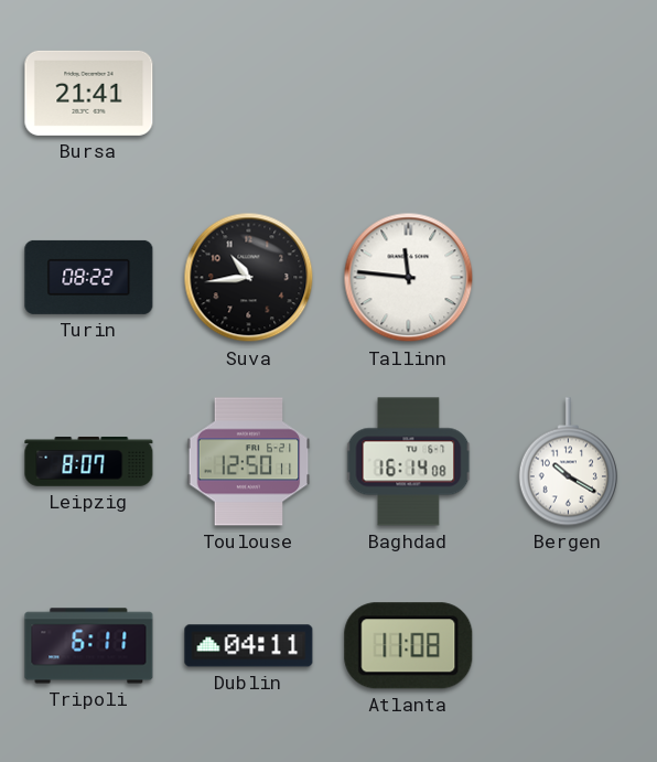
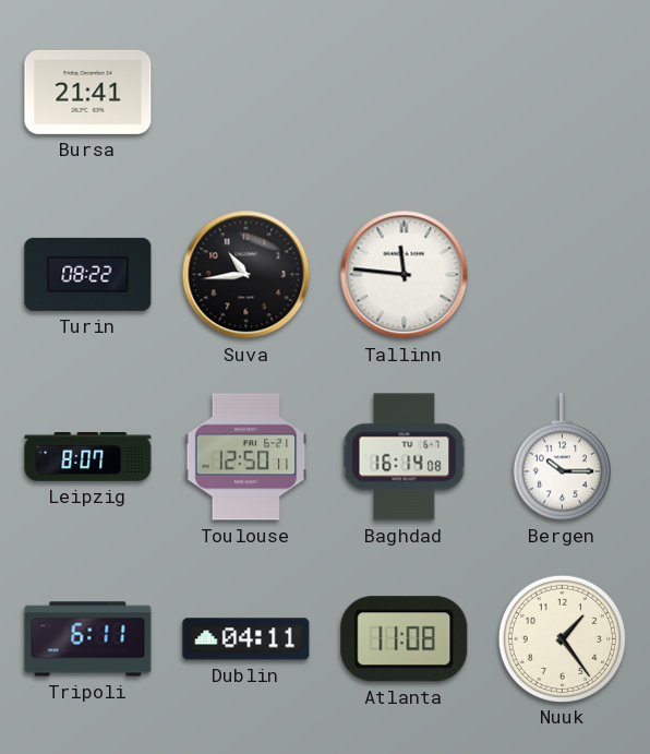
Bergen: 10:20 -> 10:15
Nuuk: none -> 1:24
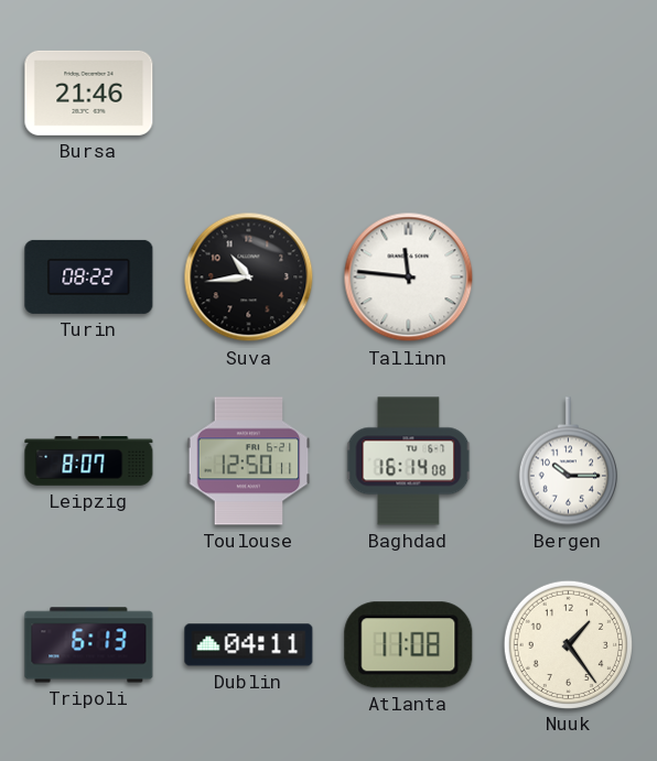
Bursa: 21:41 -> 21:46
Tripoli: 6:11 -> 6:13
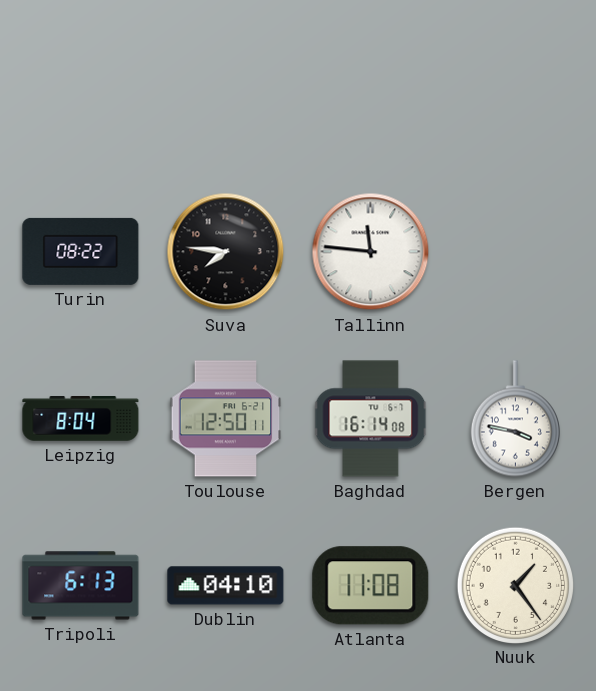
Bursa: 21:46 -> none
Suva: 10:44 -> 7:46
Leipzig: 8:07 -> 8:04
Bergen: 10:15 -> 3:47
Dublin: 04:11 -> 04:10
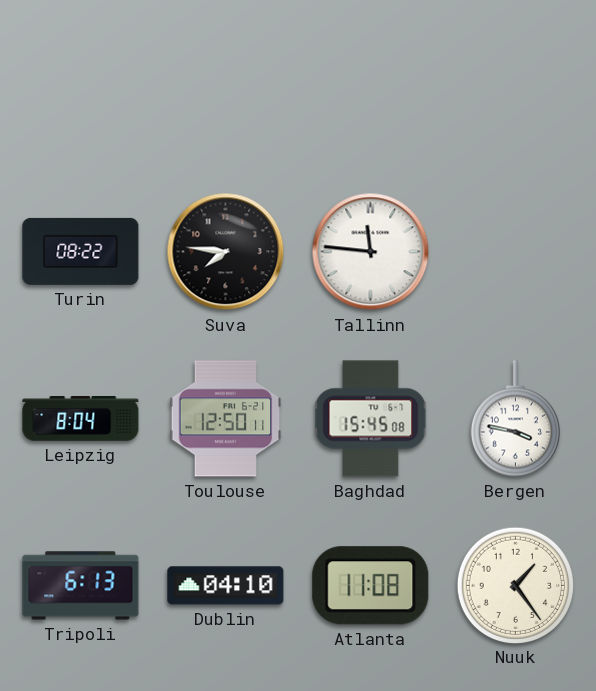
Baghdad: 16:14 -> 15:45
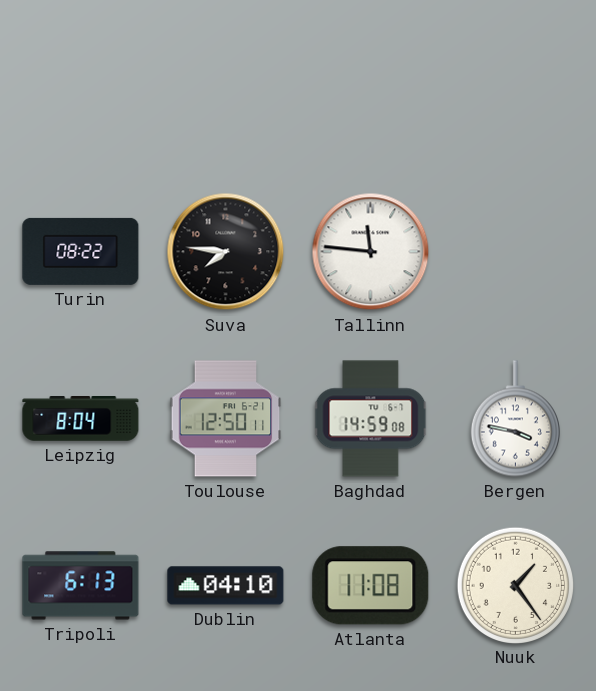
Baghdad: 15:45 -> 14:59
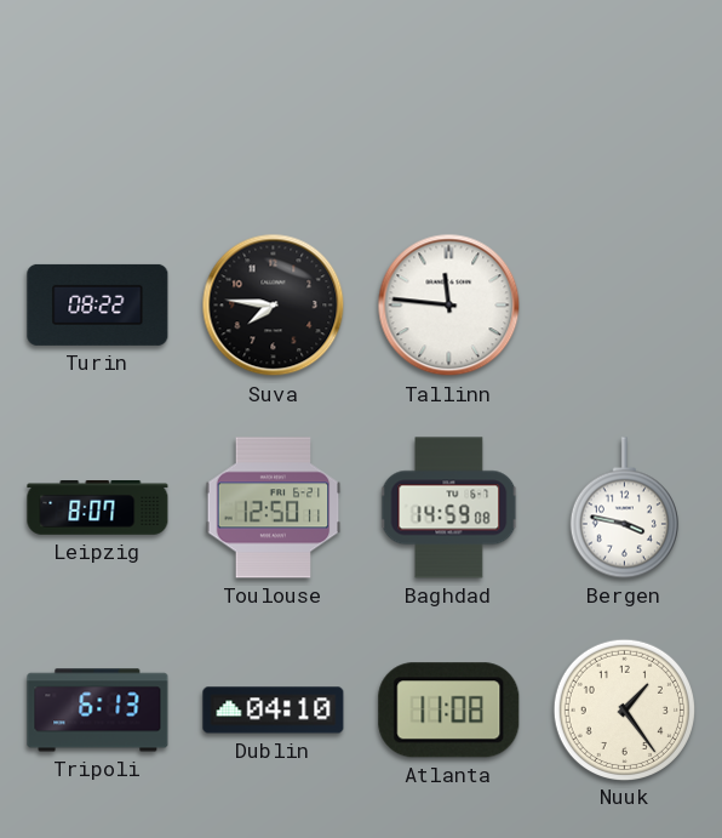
Leipzig: 8:04 -> 8:07
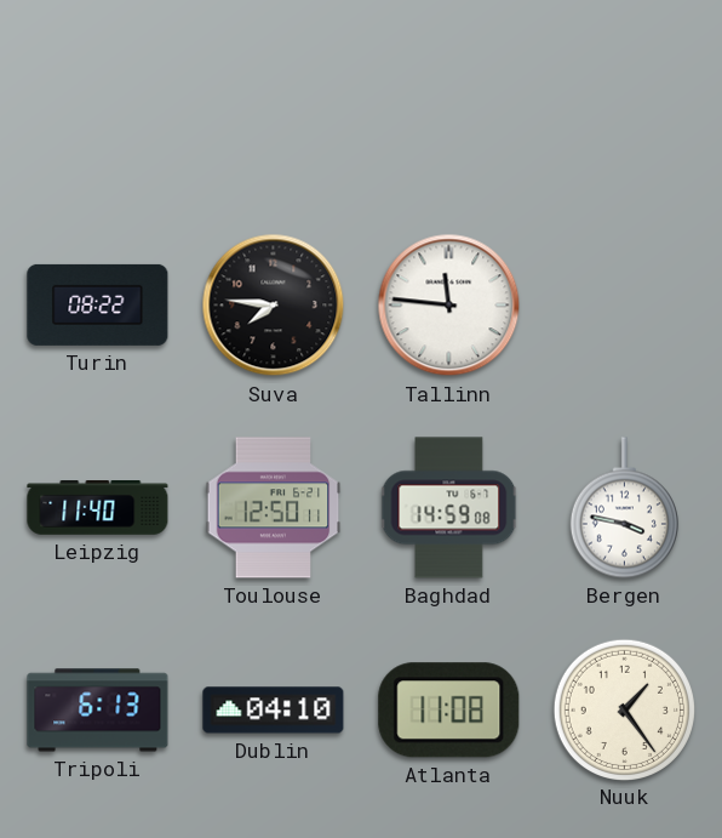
Leipzig: 8:07 -> 11:40
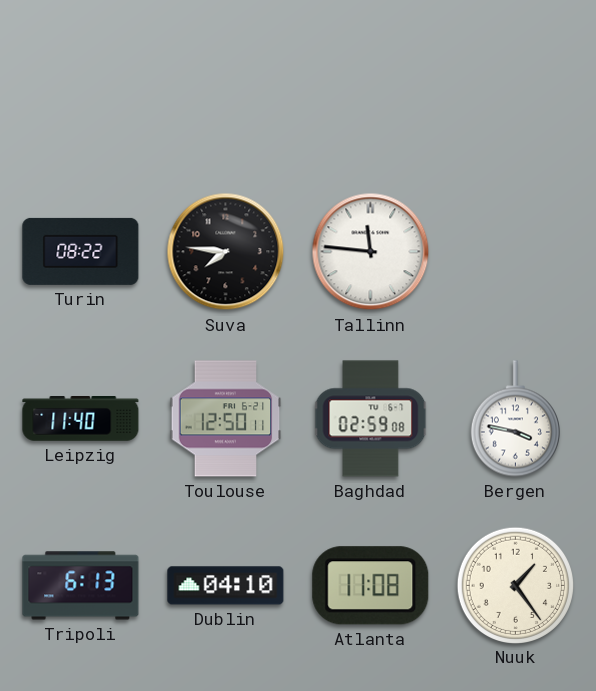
Baghdad: 14:59 -> 02:59
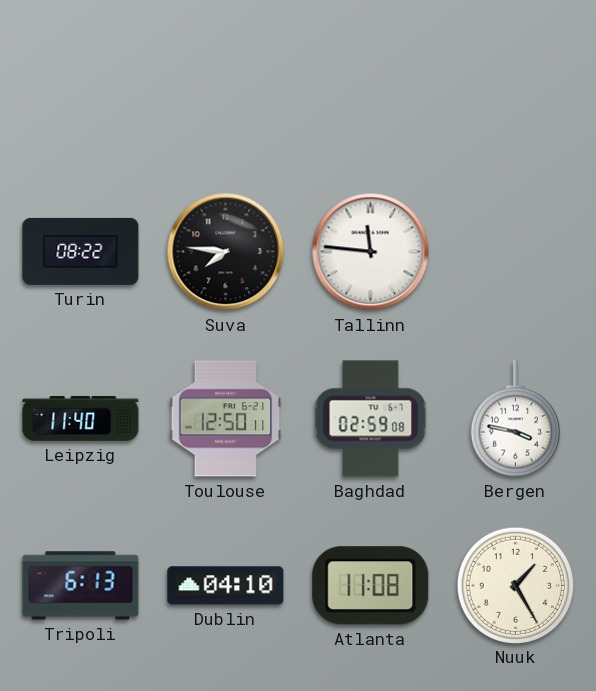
Nuuk: 1:24 -> 1:25
